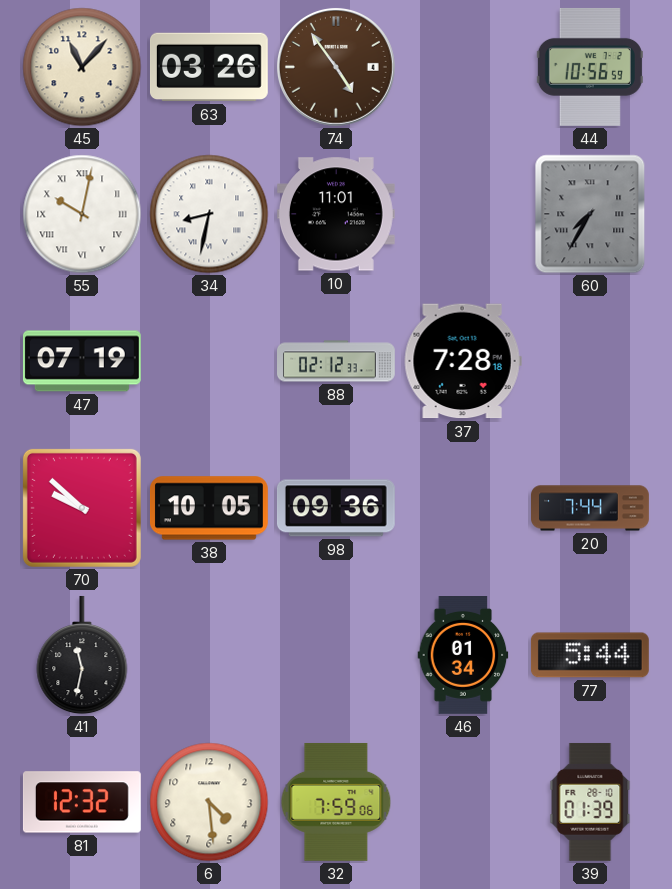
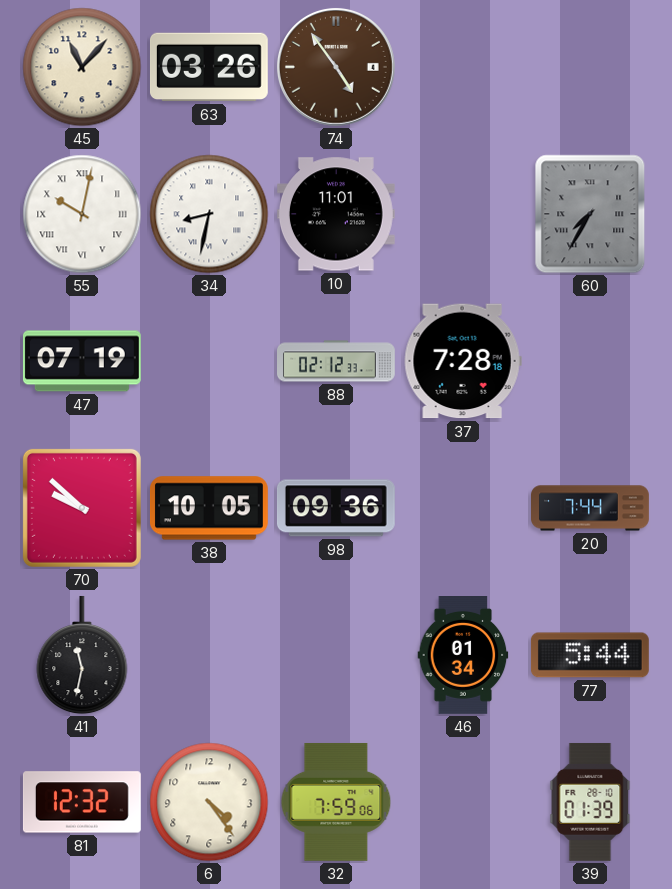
44: 10:56 -> none
6: 4:29 -> 4:24
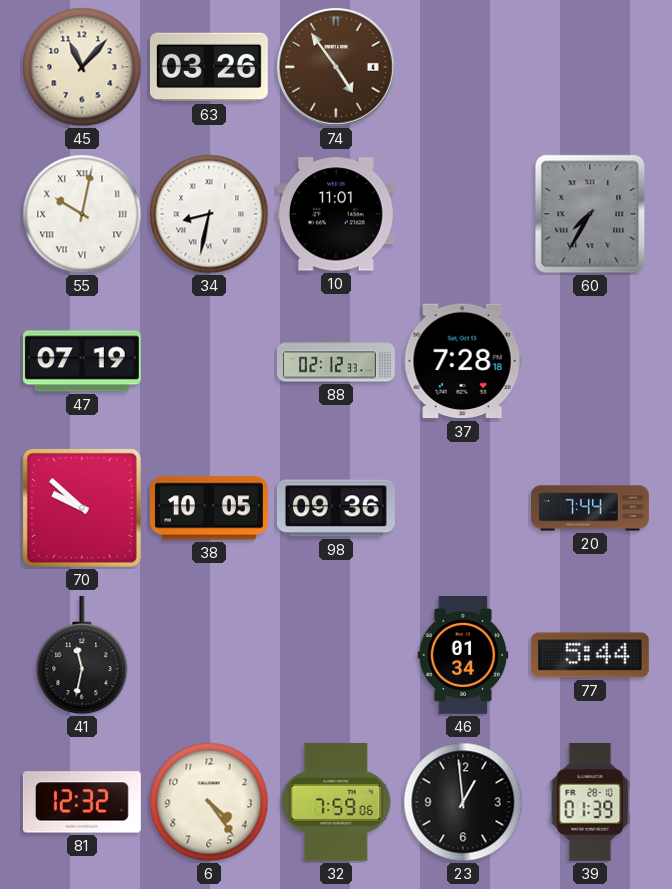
23: none -> 12:59
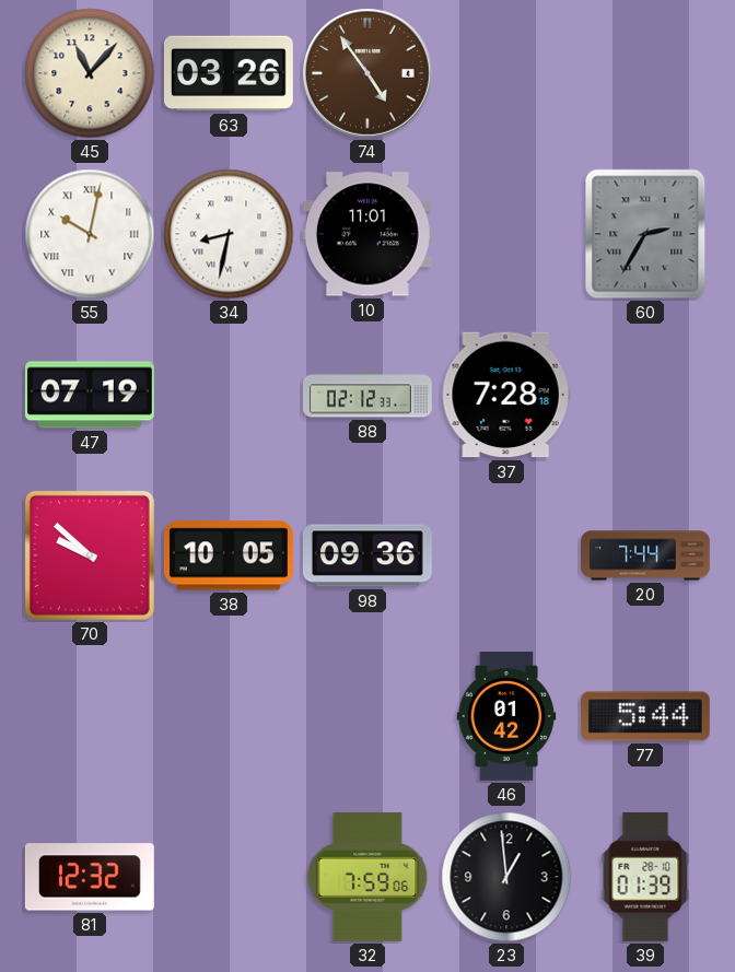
60: 7:35 -> 2:35
41: 11:32 -> none
46: 01:34 -> 01:42
6: 4:24 -> none
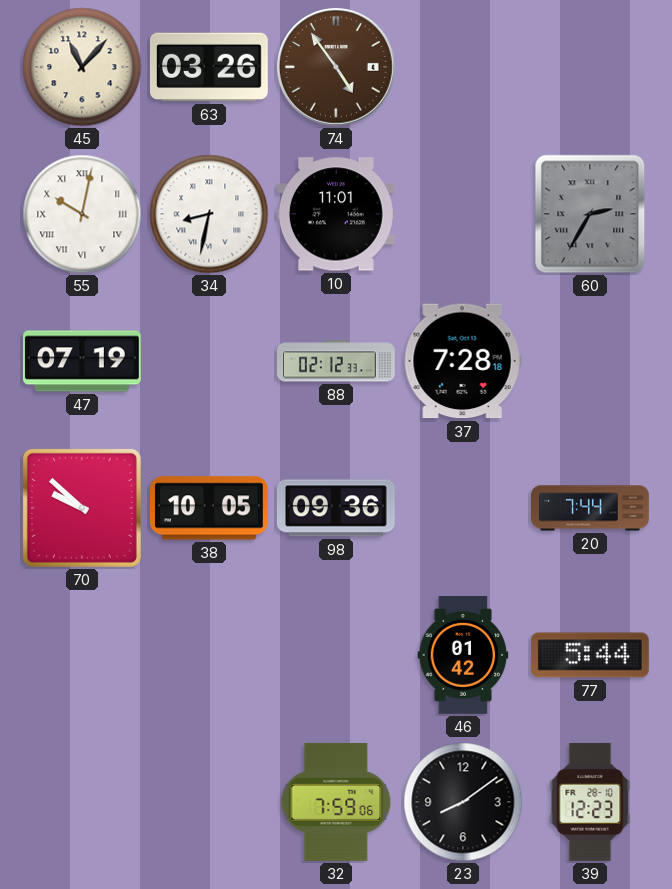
81: 12:32 -> none
23: 12:59 -> 8:09
39: 01:39 -> 12:23
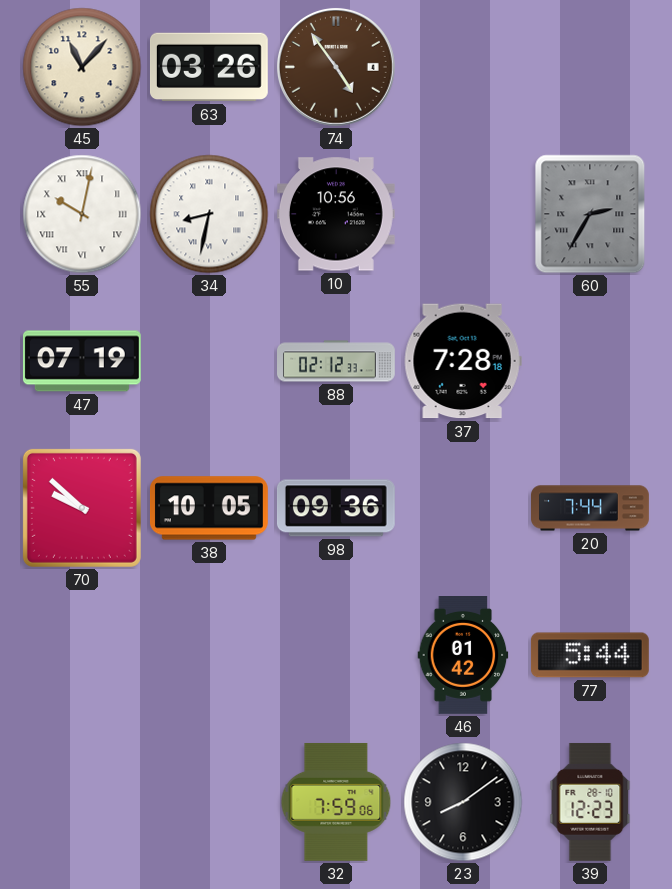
10: 11:01 -> 10:56
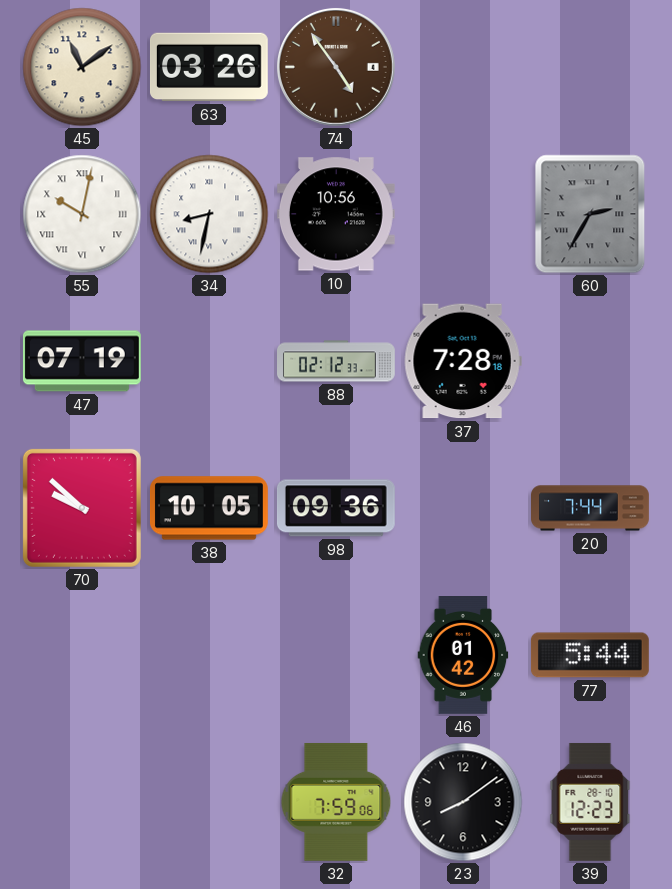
45: 11:07 -> 11:09
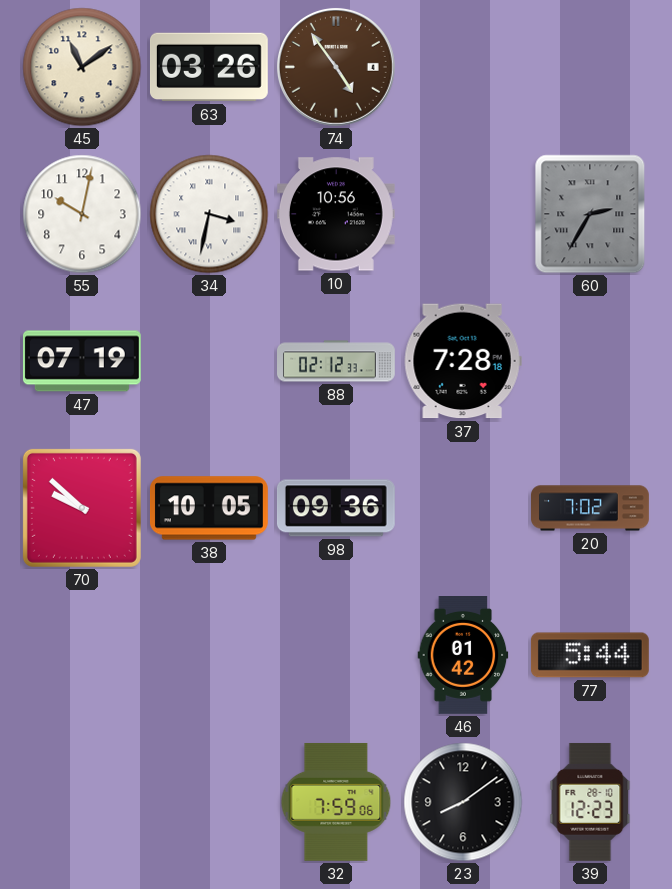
55 numerals: Roman -> Arabic
34: 8:32 -> 3:32
20: 7:44 -> 7:02
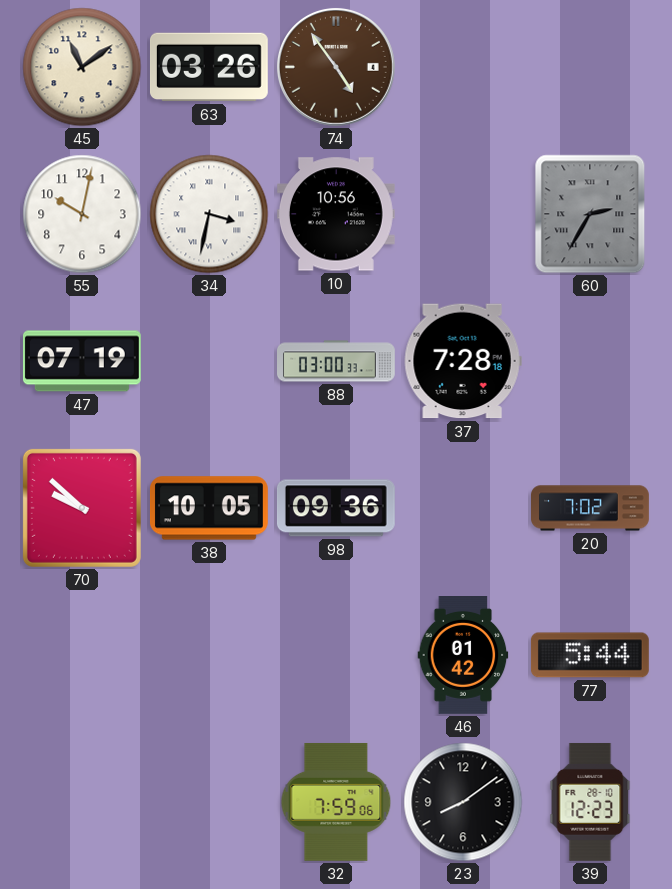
88: 02:12 -> 03:00
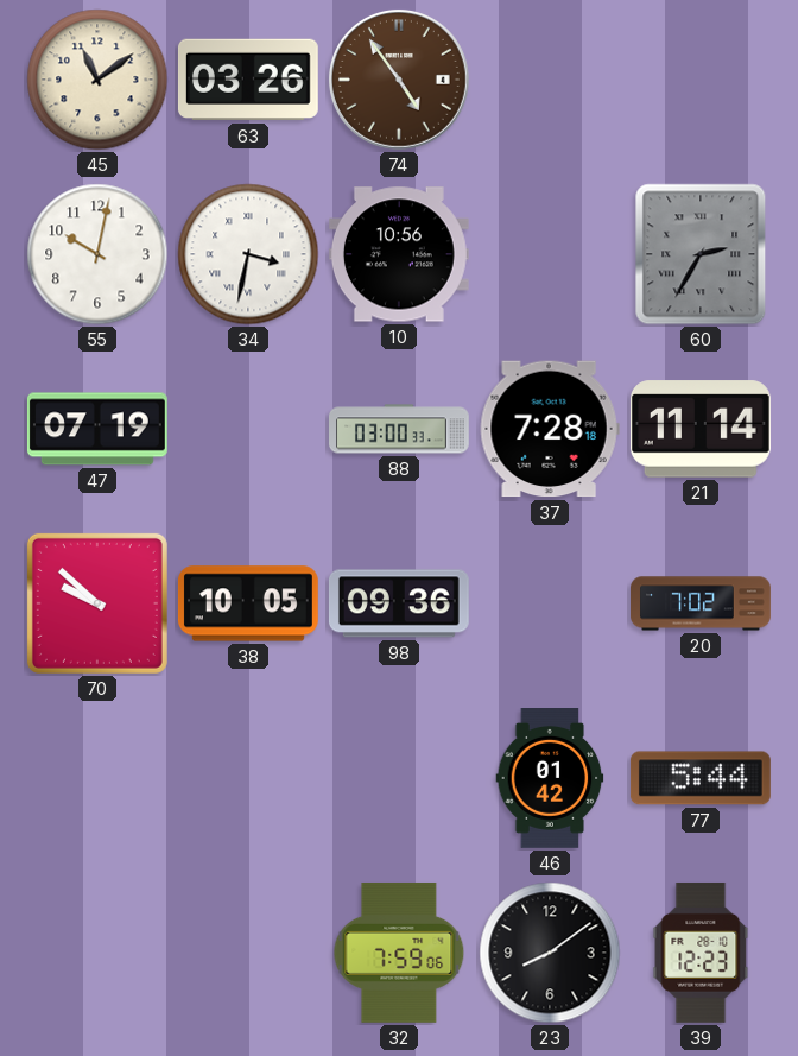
21: none -> 11:14
